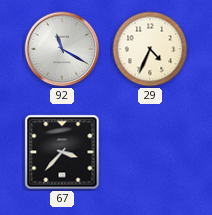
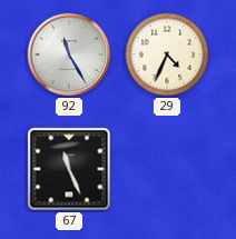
92: 11:20 -> 11:25
67: 3:37 -> 11:26
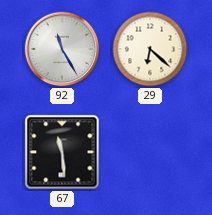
29: 4:34 -> 6:22
67: 11:26 -> 11:29
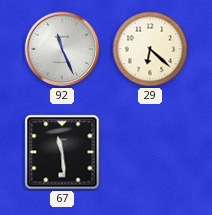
92: 11:25 -> 11:26
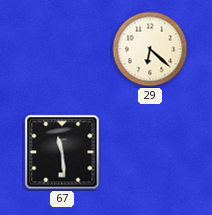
92: 11:26 -> none
